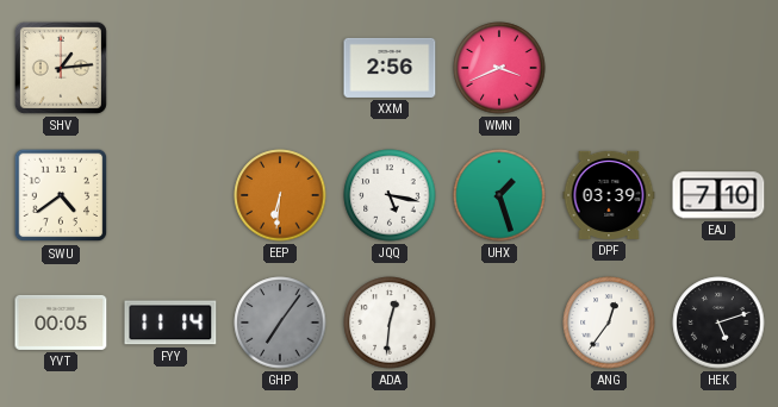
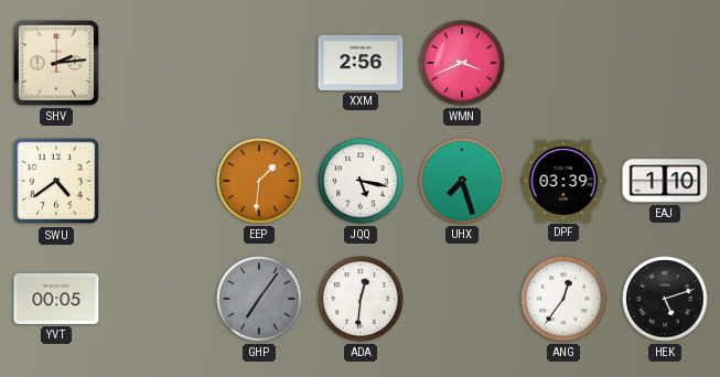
SHV: 1:14 -> 2:14
EEP: 6:31 -> 1:31
UHX: 1:27 -> 7:27
EAJ: 7:10 -> 1:10
FYY: 11:14 -> none
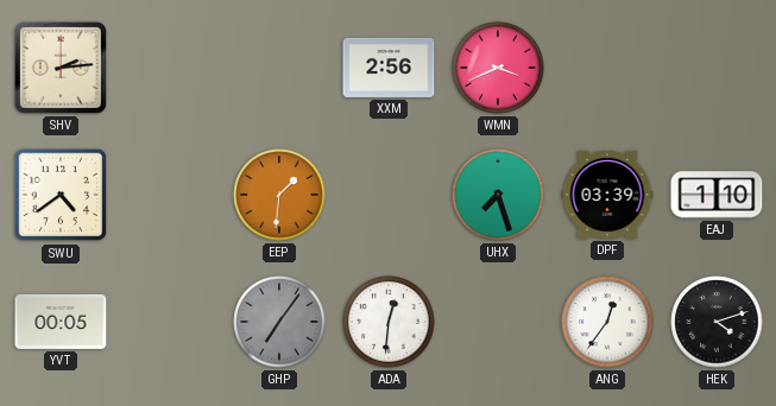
JQQ: 5:17 -> none
HEK: 5:12 -> 4:12
